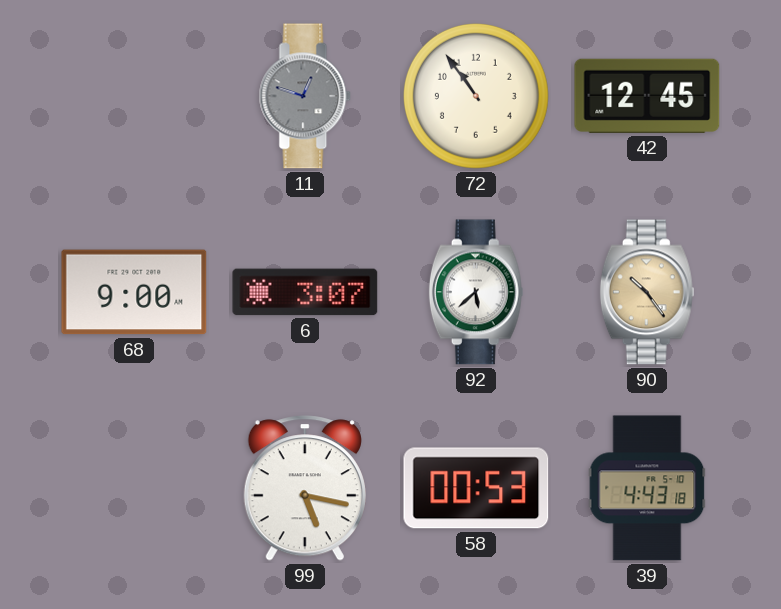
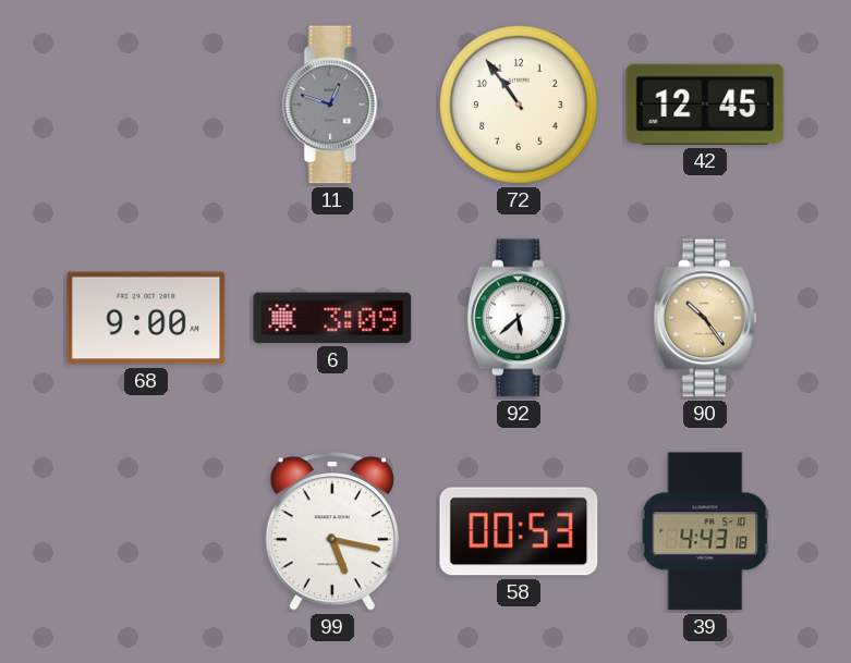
6: 3:07 -> 3:09
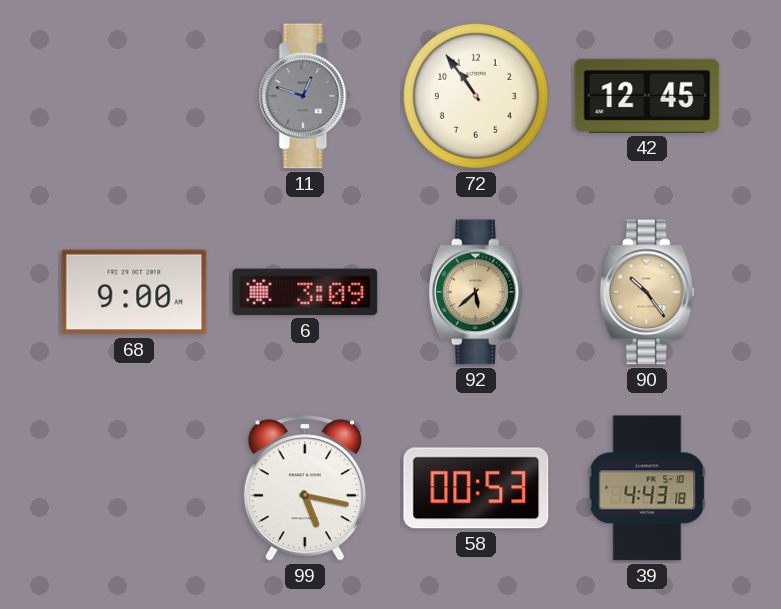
92 dial: white -> champagne
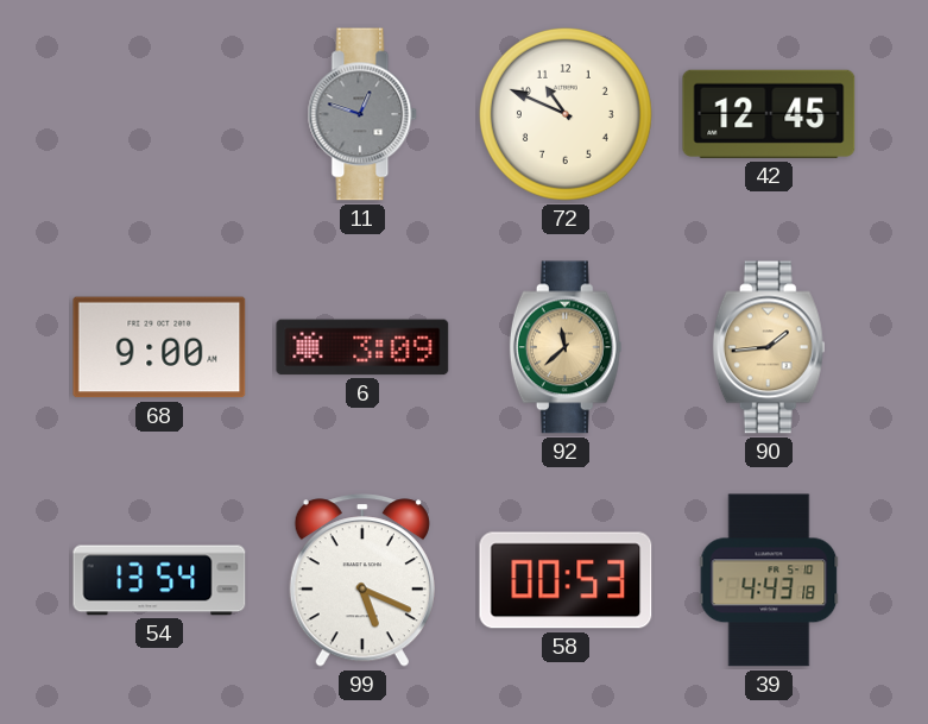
72: 10:54 -> 10:49
92: 5:38 -> 11:38
90: 10:24 -> 1:44
54: none -> 13:54
99: 5:17 -> 5:19
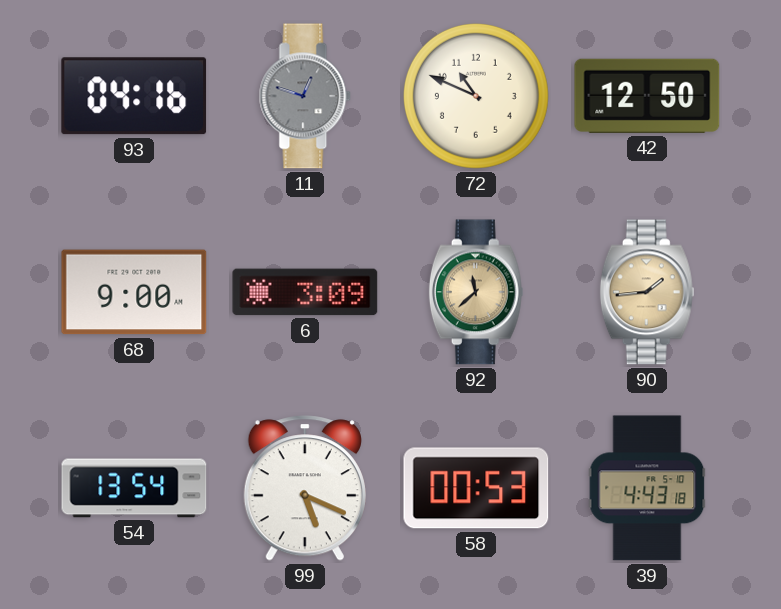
93: none -> 04:16
42: 12:45 -> 12:50
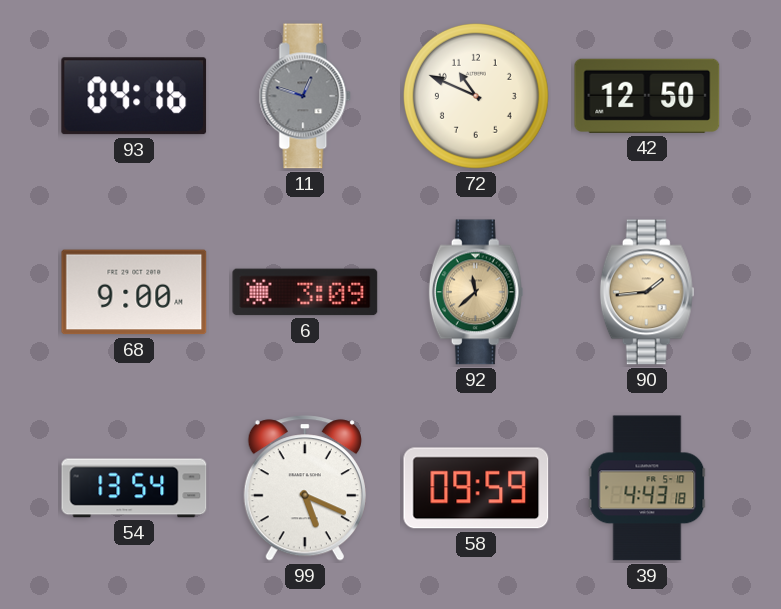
58: 00:53 -> 09:59
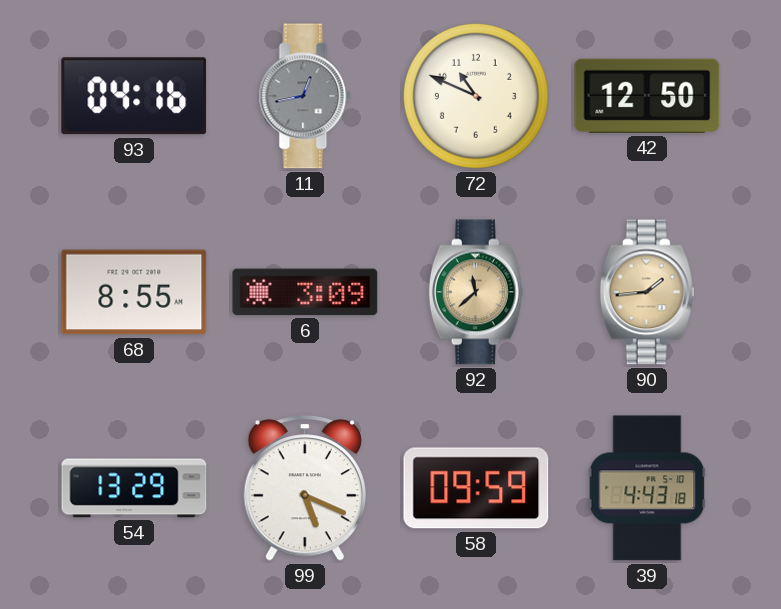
11: 12:48 -> 12:43
68: 9:00 -> 8:55
54: 13:54 -> 13:29
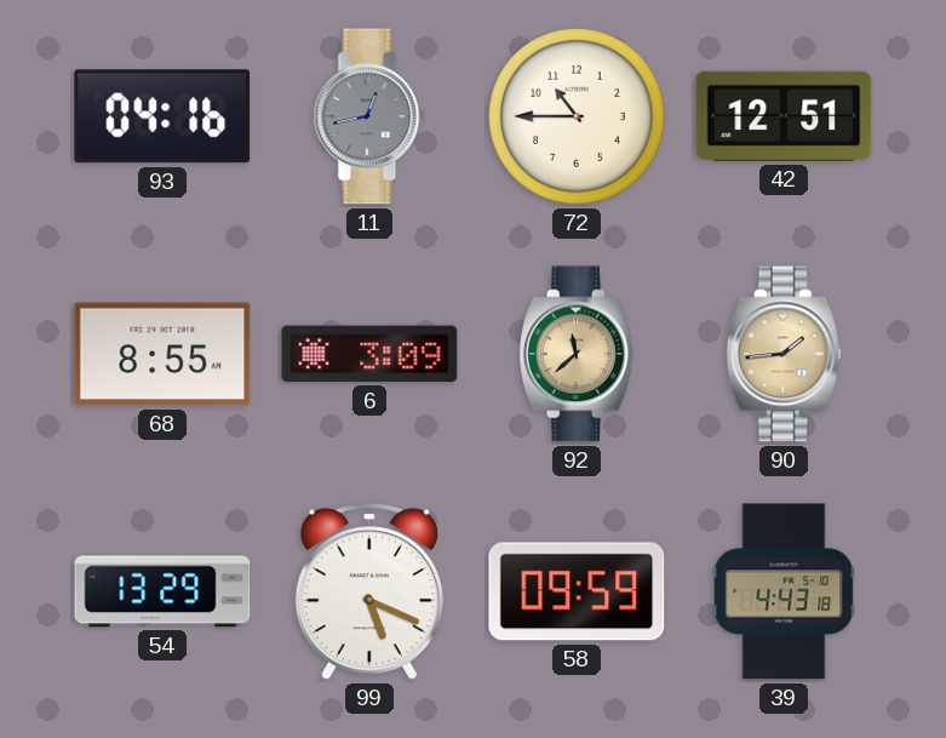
72: 10:49 -> 10:45
42: 12:50 -> 12:51
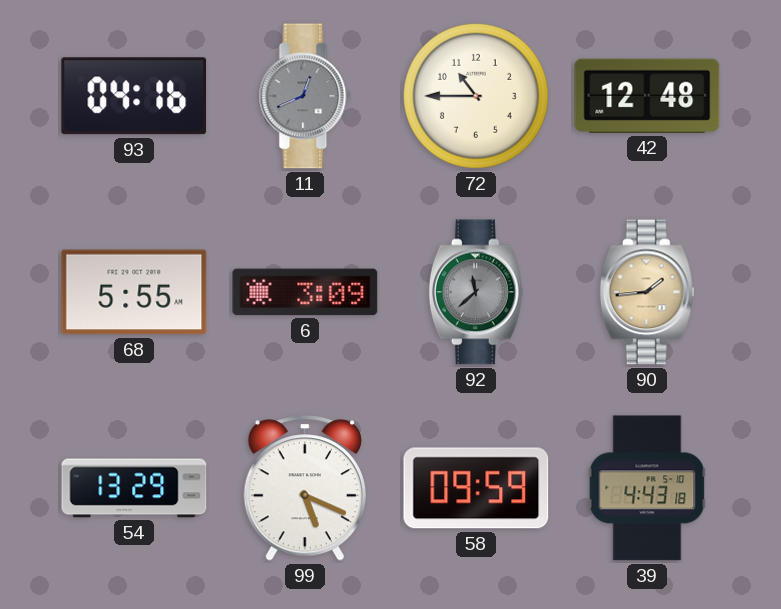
11: 12:43 -> 12:41
42: 12:51 -> 12:48
68: 8:55 -> 5:55
92 dial: champagne -> grey
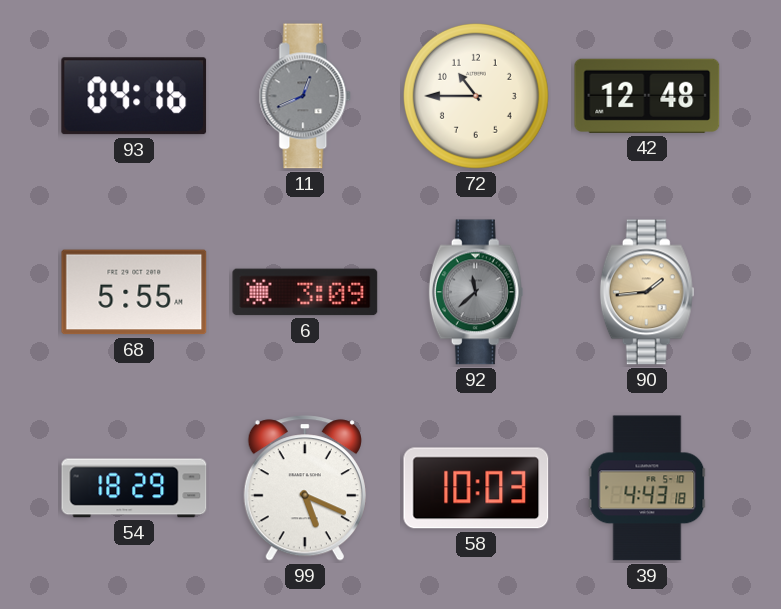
54: 13:29 -> 18:29
58: 09:59 -> 10:03
